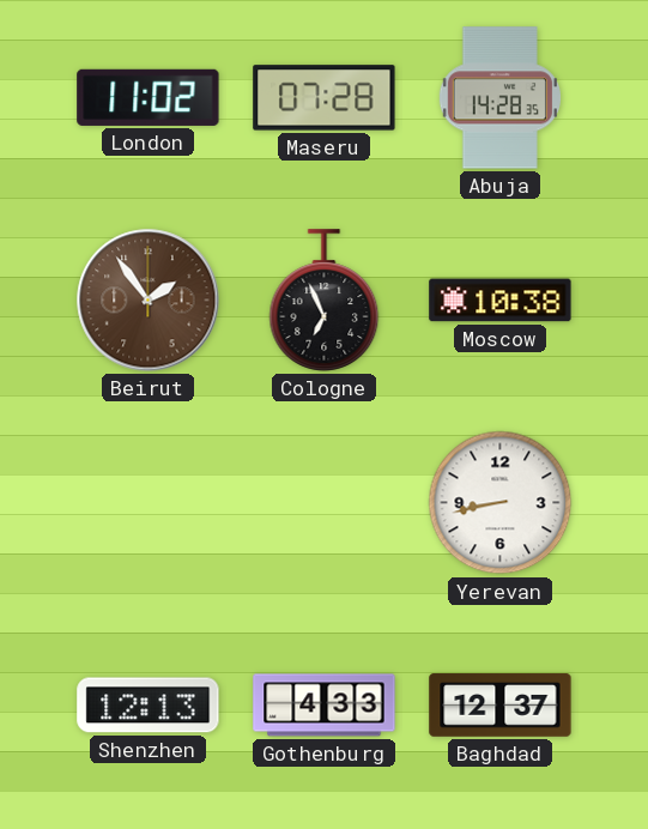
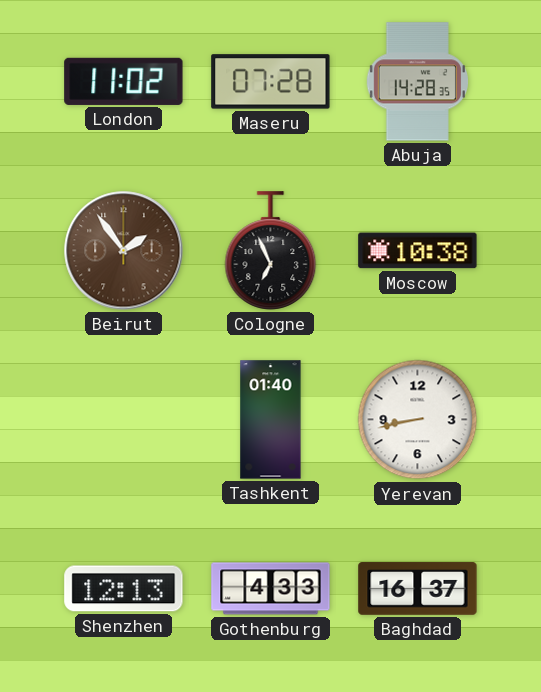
Tashkent: none -> 01:40
Baghdad: 12:37 -> 16:37
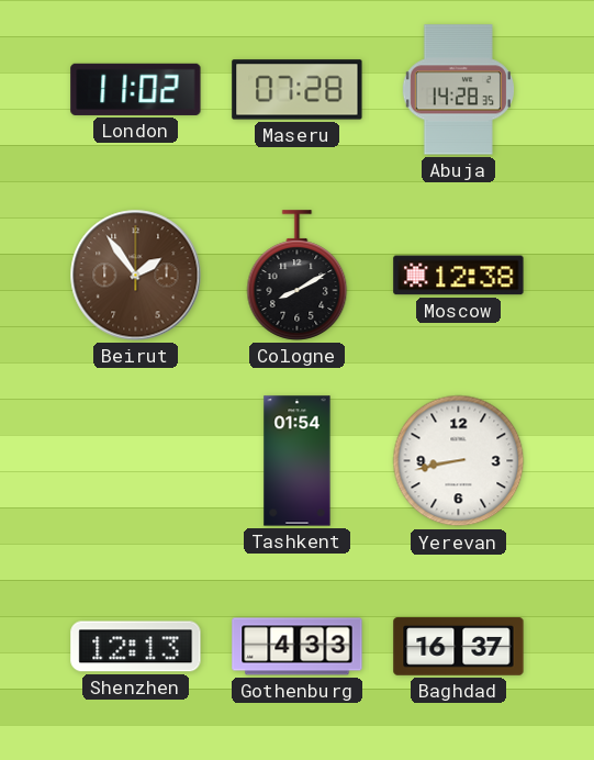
Cologne: 6:56 -> 8:10
Moscow: 10:38 -> 12:38
Tashkent: 01:40 -> 01:54
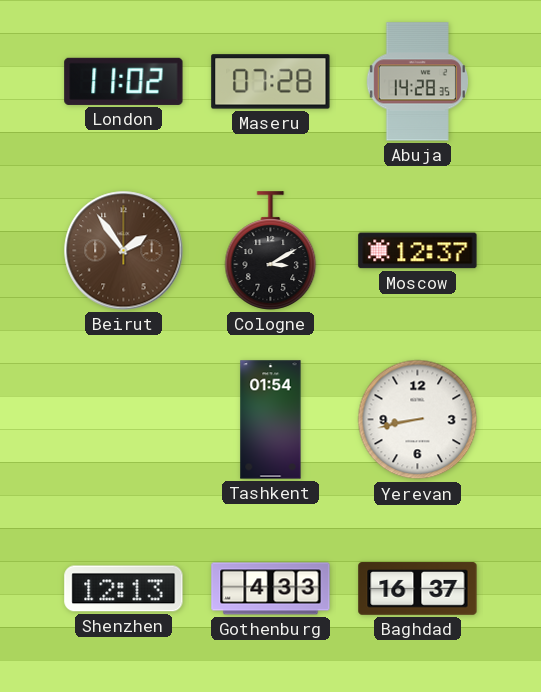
Cologne: 8:10 -> 3:10
Moscow: 12:38 -> 12:37
